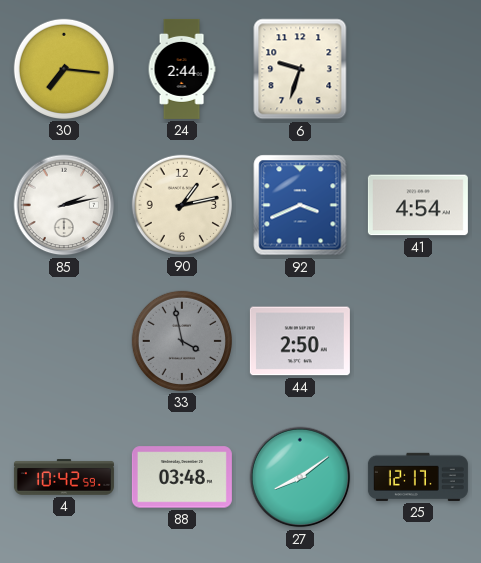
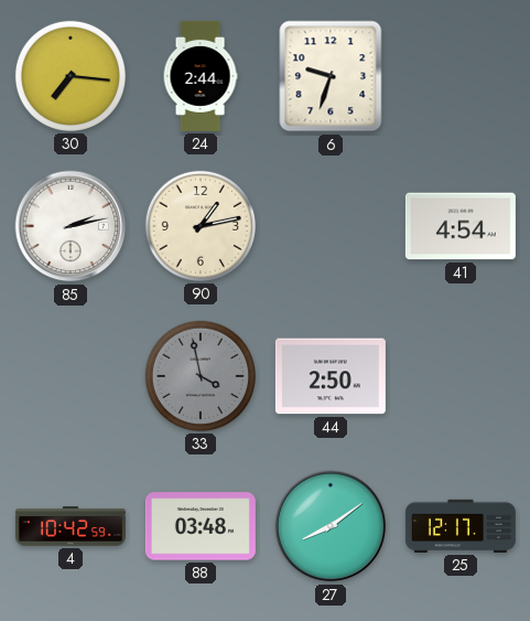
92: 3:41 -> none
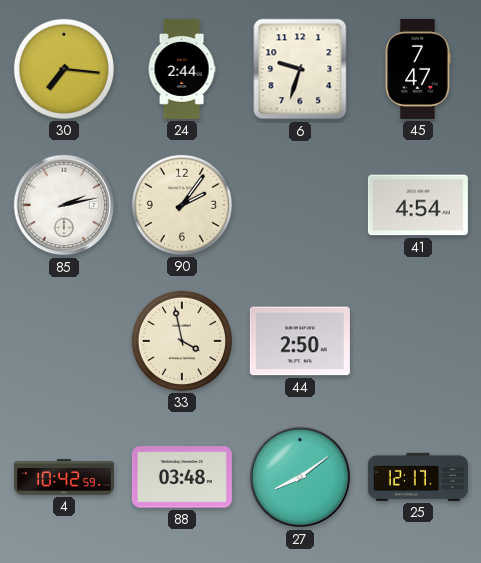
45: none -> 7:47
90: 1:13 -> 2:06
33 dial: grey -> cream
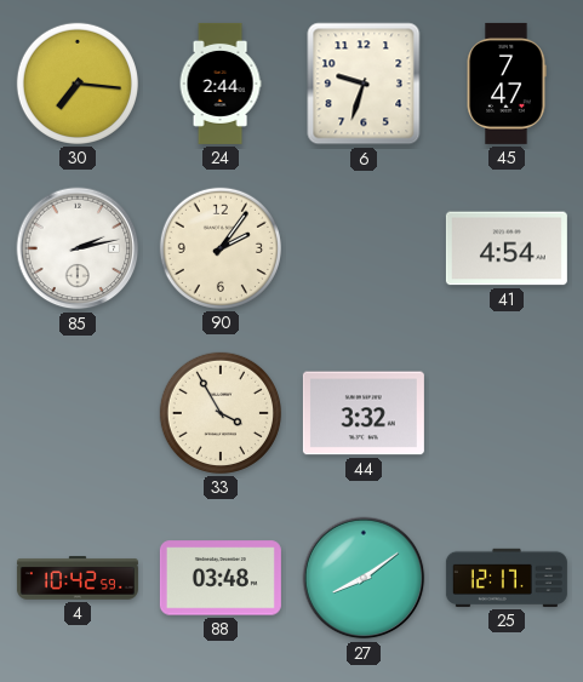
33: 3:58 -> 3:55
44: 2:50 -> 3:32
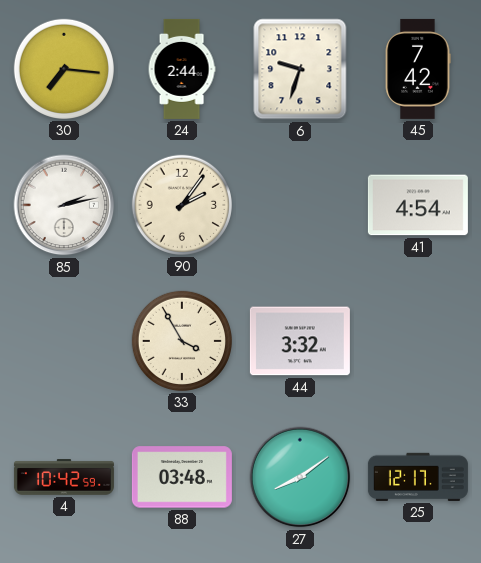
45: 7:47 -> 7:42
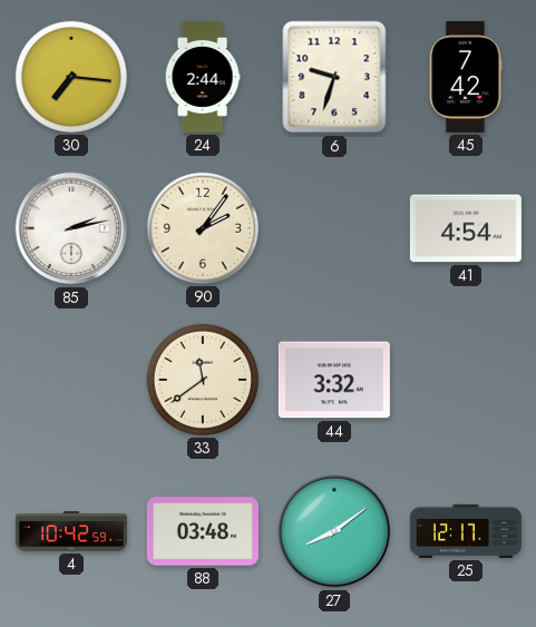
33: 3:55 -> 11:39
